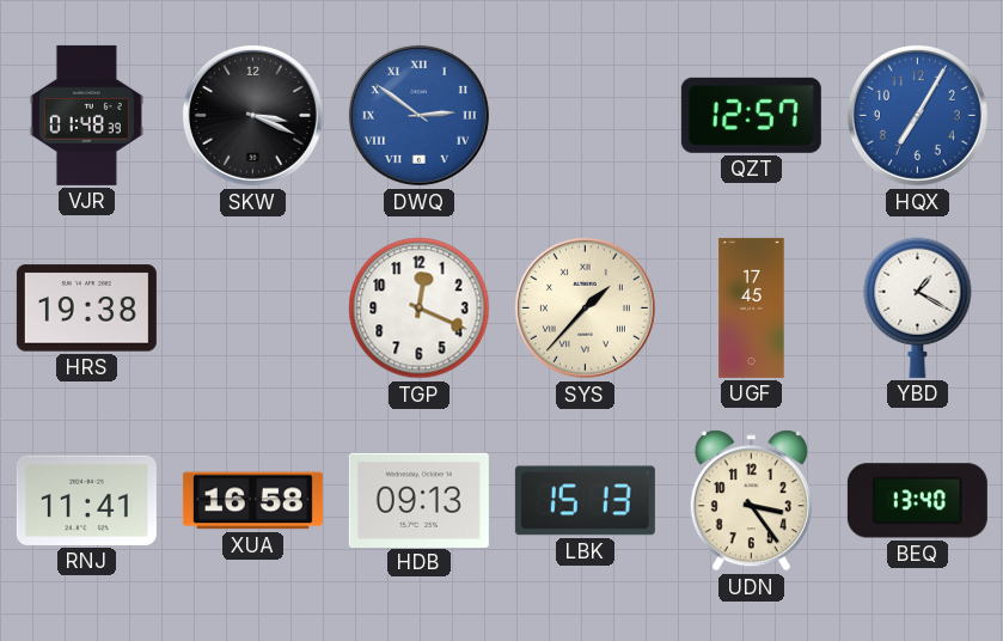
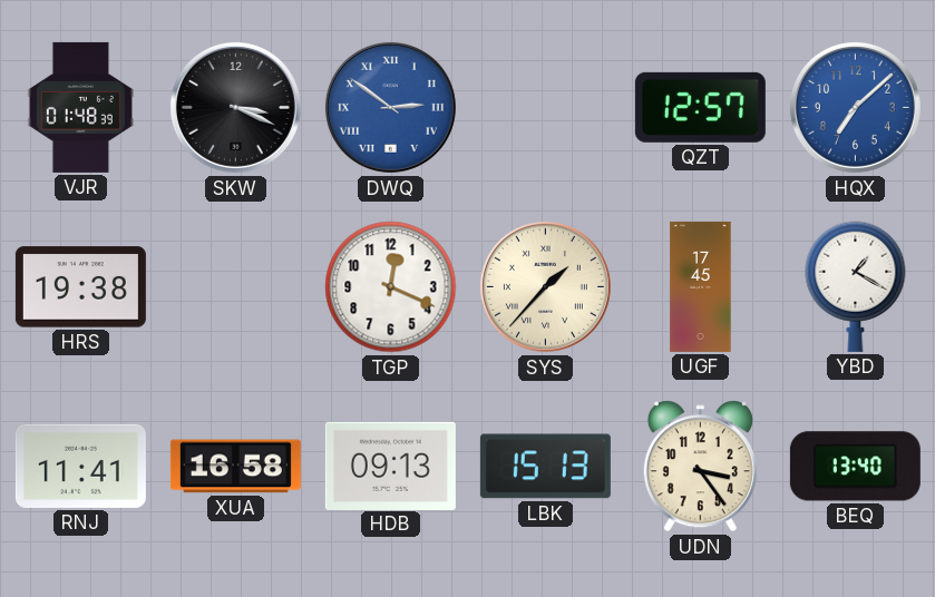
HQX: 7:05 -> 7:08
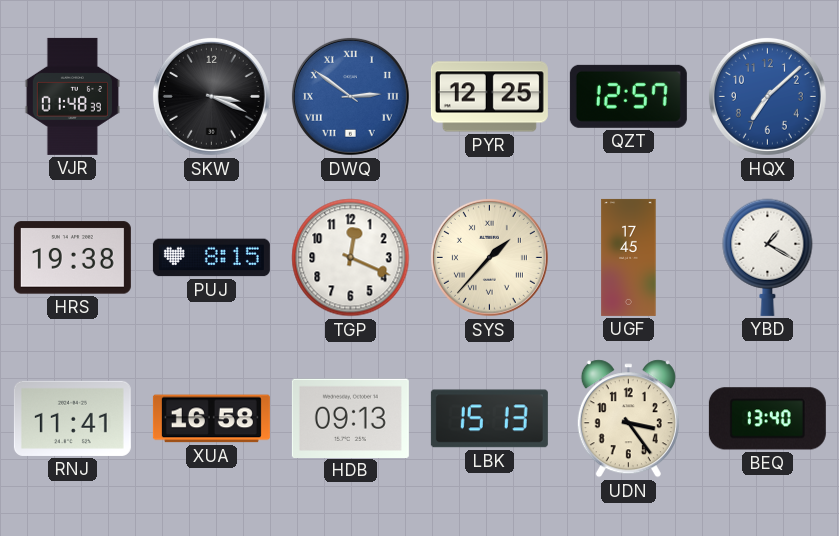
PYR: none -> 12:25
PUJ: none -> 8:15
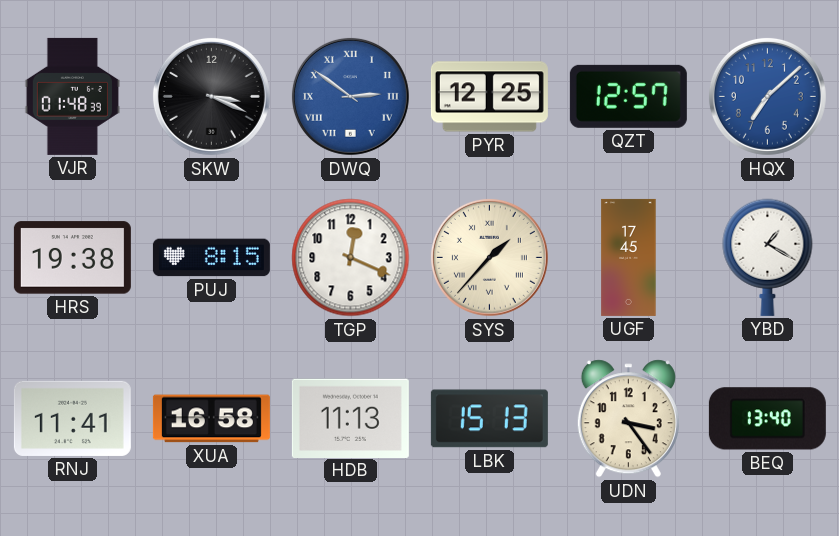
HDB: 09:13 -> 11:13
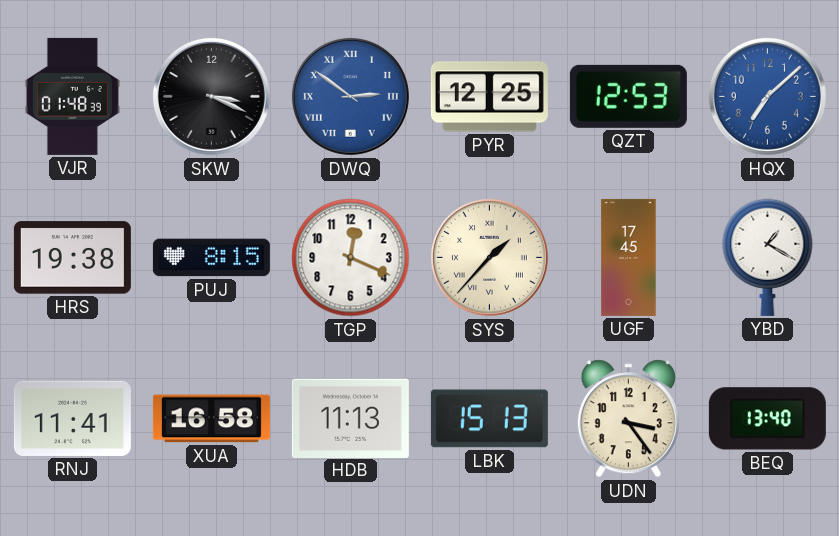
QZT: 12:57 -> 12:53
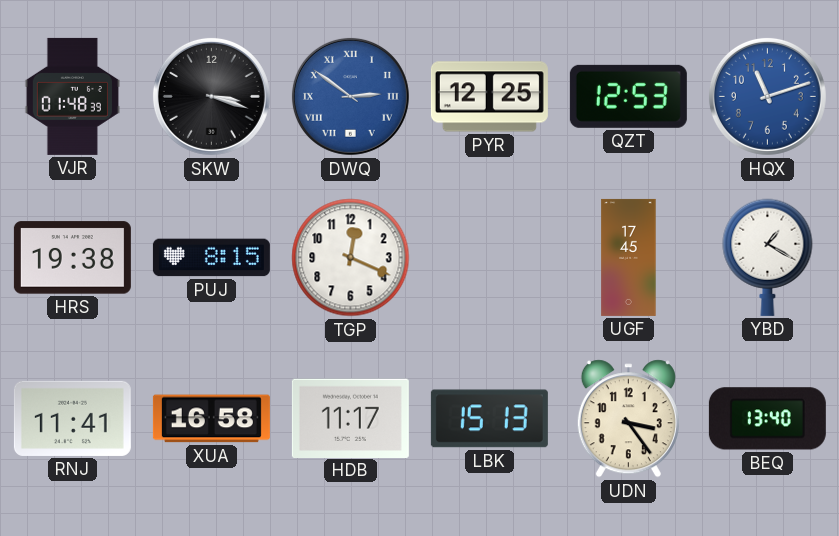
SKW: 3:19 -> 3:18
HQX: 7:08 -> 11:12
SYS: 1:37 -> none
HDB: 11:13 -> 11:17
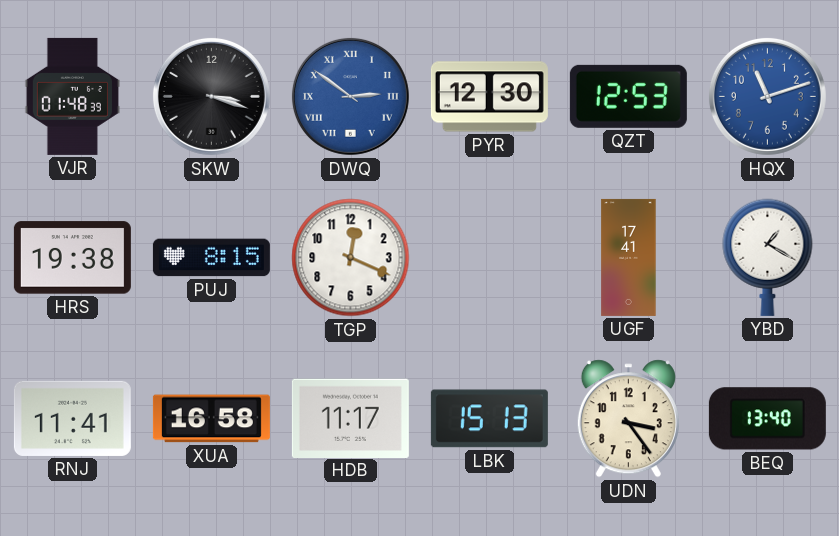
PYR: 12:25 -> 12:30
UGF: 17:45 -> 17:41
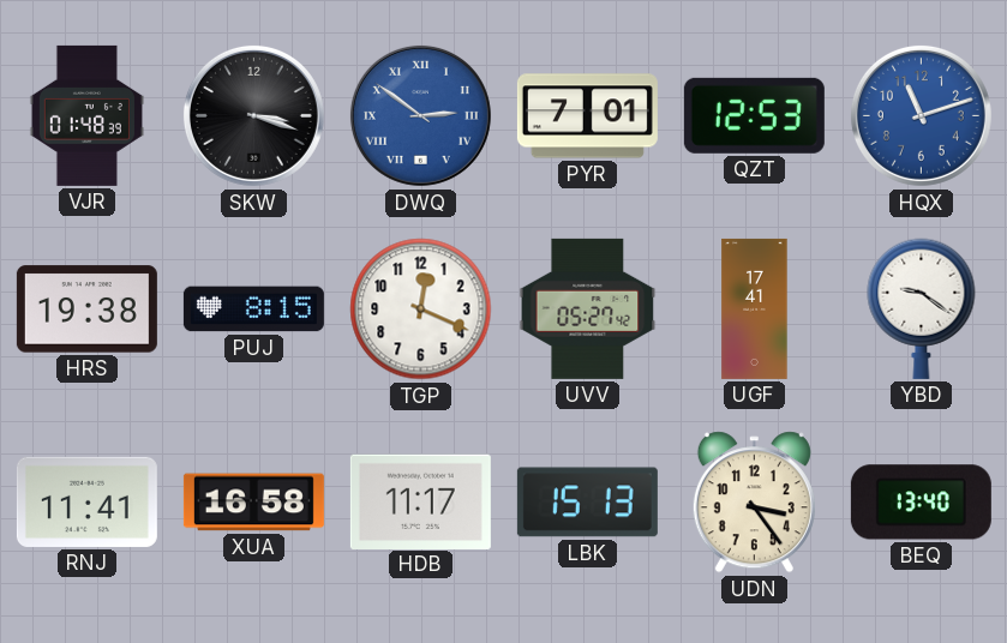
PYR: 12:30 -> 7:01
UVV: none -> 05:27
YBD: 1:20 -> 9:21
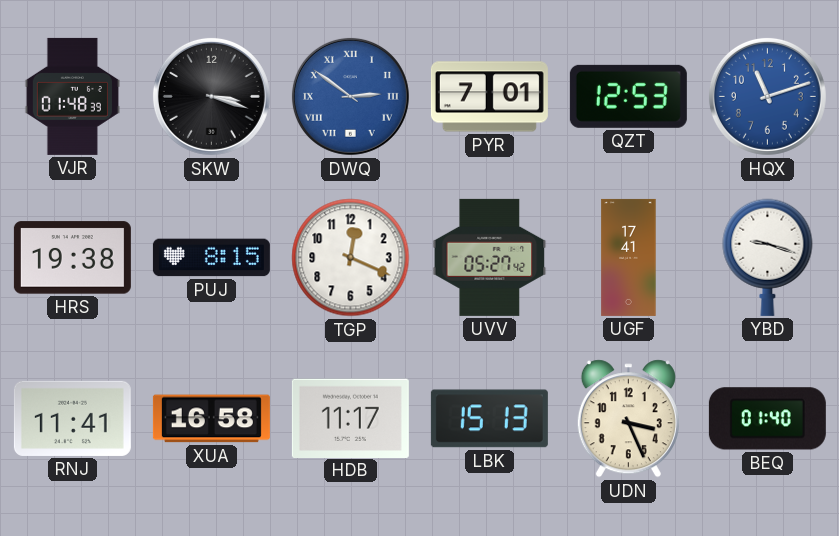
YBD: 9:21 -> 9:18
UDN: 3:24 -> 3:26
BEQ: 13:40 -> 01:40
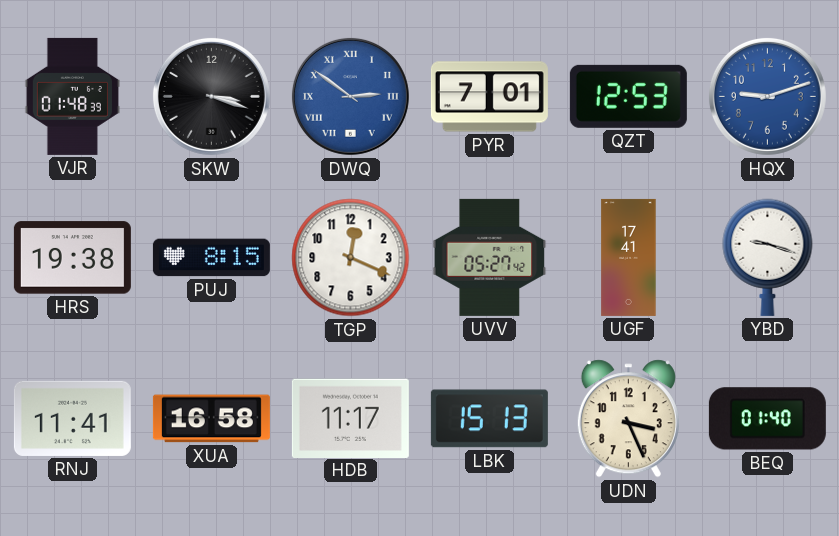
HQX: 11:12 -> 9:12
